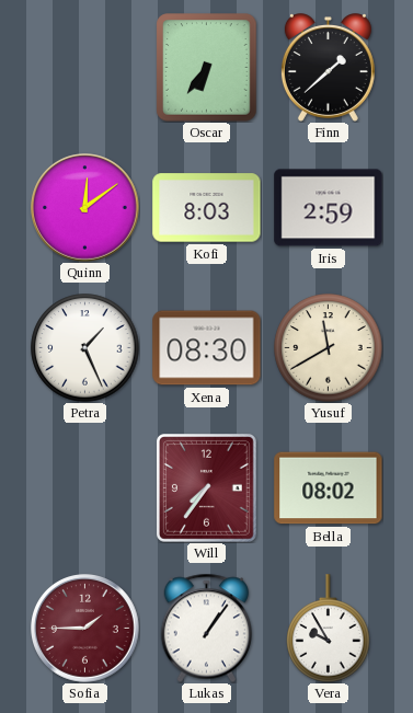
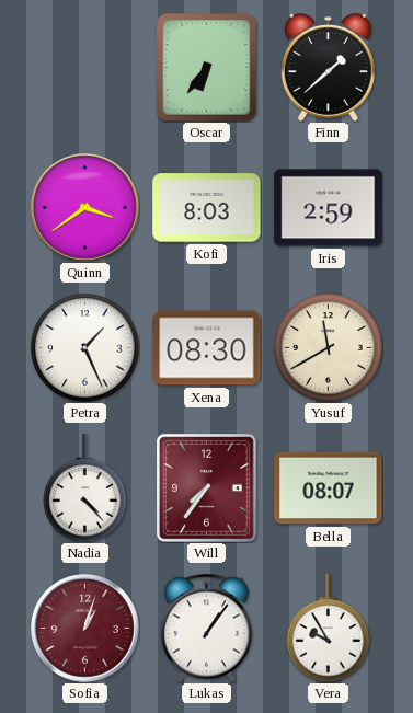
Quinn: 12:09 -> 3:39
Nadia: none -> 4:23
Bella: 08:02 -> 08:07
Sofia: 1:45 -> 1:03
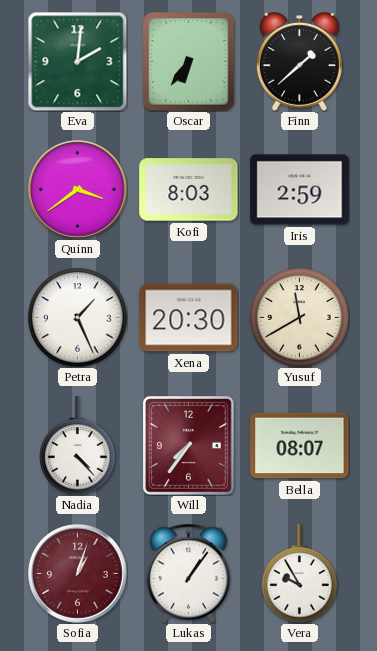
Eva: none -> 2:01
Xena: 08:30 -> 20:30
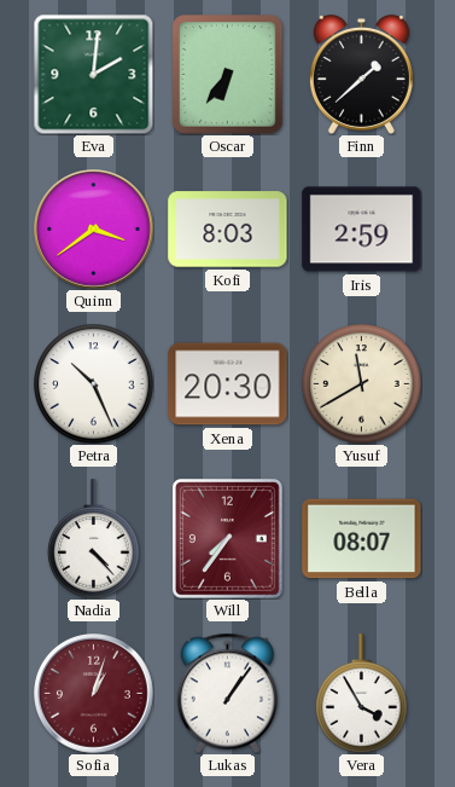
Petra: 1:26 -> 10:26
Vera: 9:55 -> 3:55
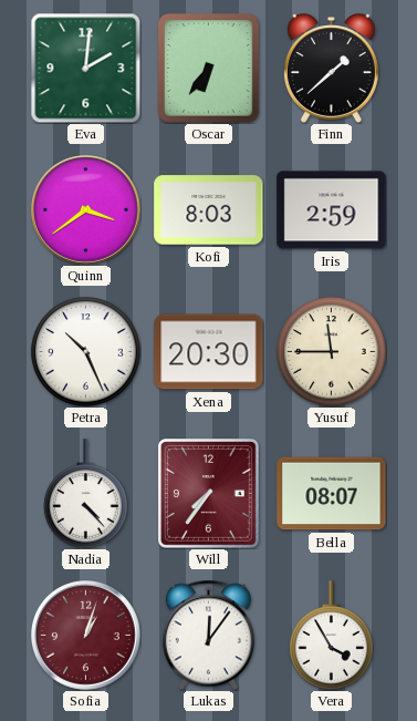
Yusuf: 11:40 -> 11:45
Lukas: 1:06 -> 12:06
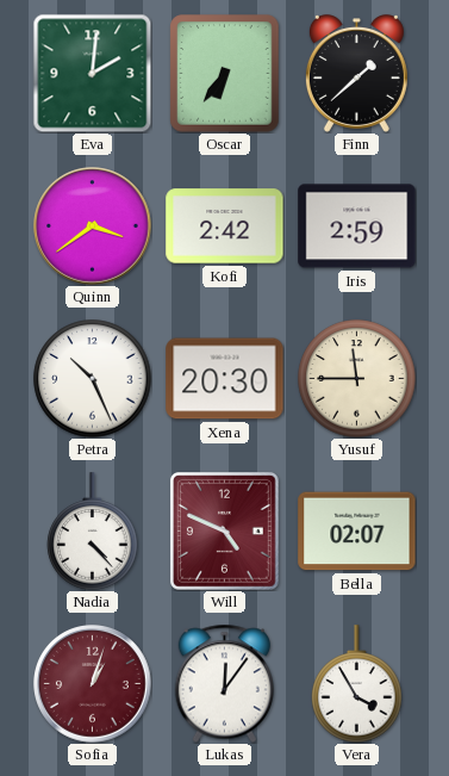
Kofi: 8:03 -> 2:42
Will: 7:36 -> 4:49
Bella: 08:07 -> 02:07
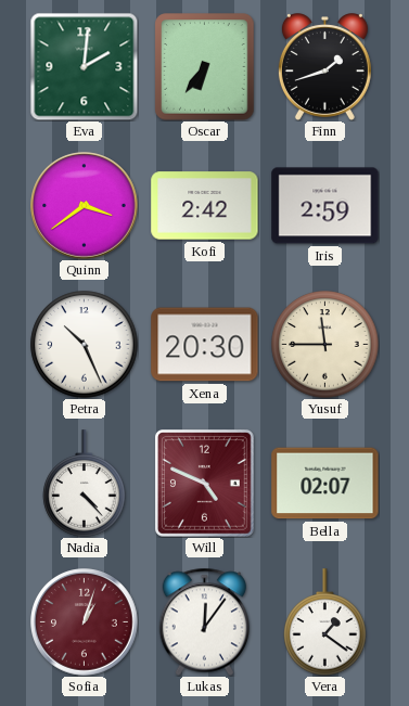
Finn: 1:38 -> 1:42
Vera: 3:55 -> 1:21
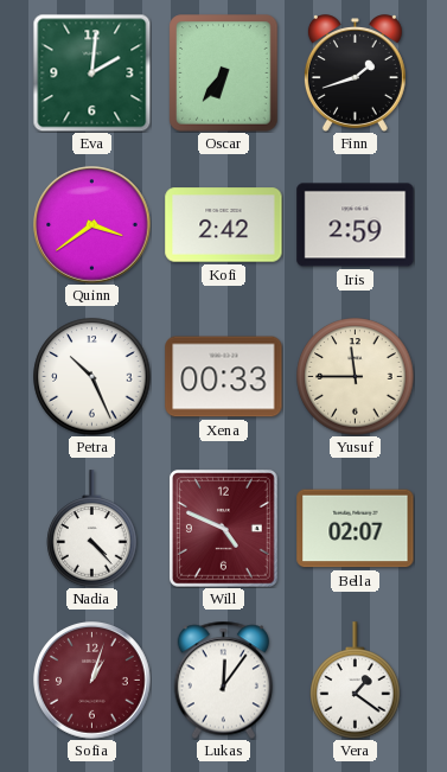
Xena: 20:30 -> 00:33
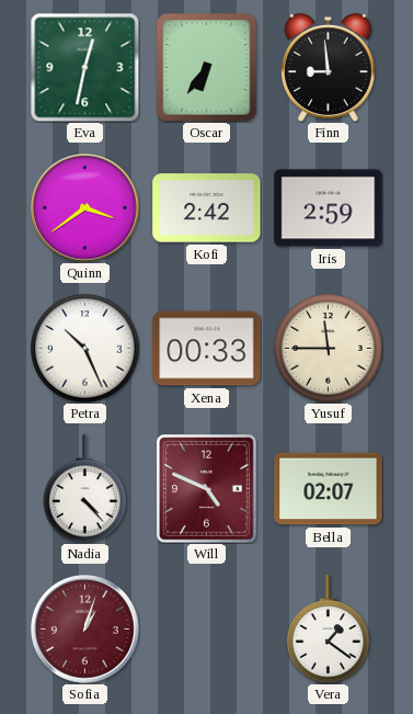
Eva: 2:01 -> 12:32
Finn: 1:42 -> 8:59
Lukas: 12:06 -> none
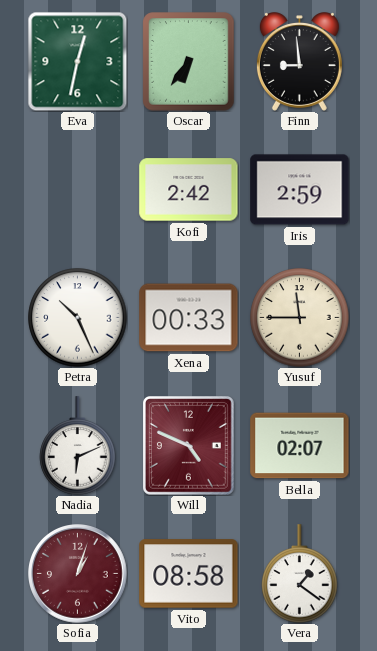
Quinn: 3:39 -> none
Nadia: 4:23 -> 6:11
Vito: none -> 08:58
